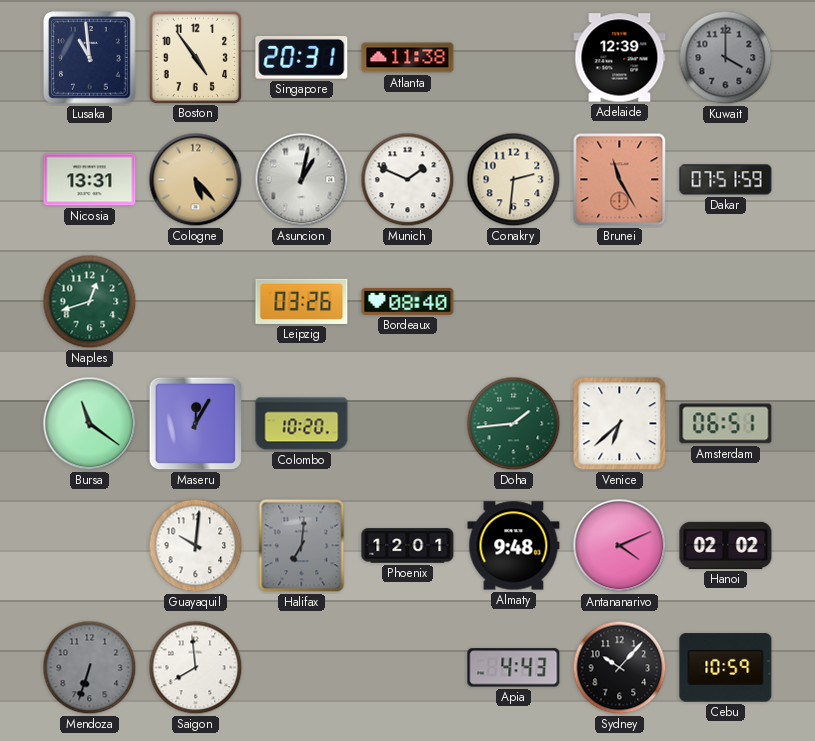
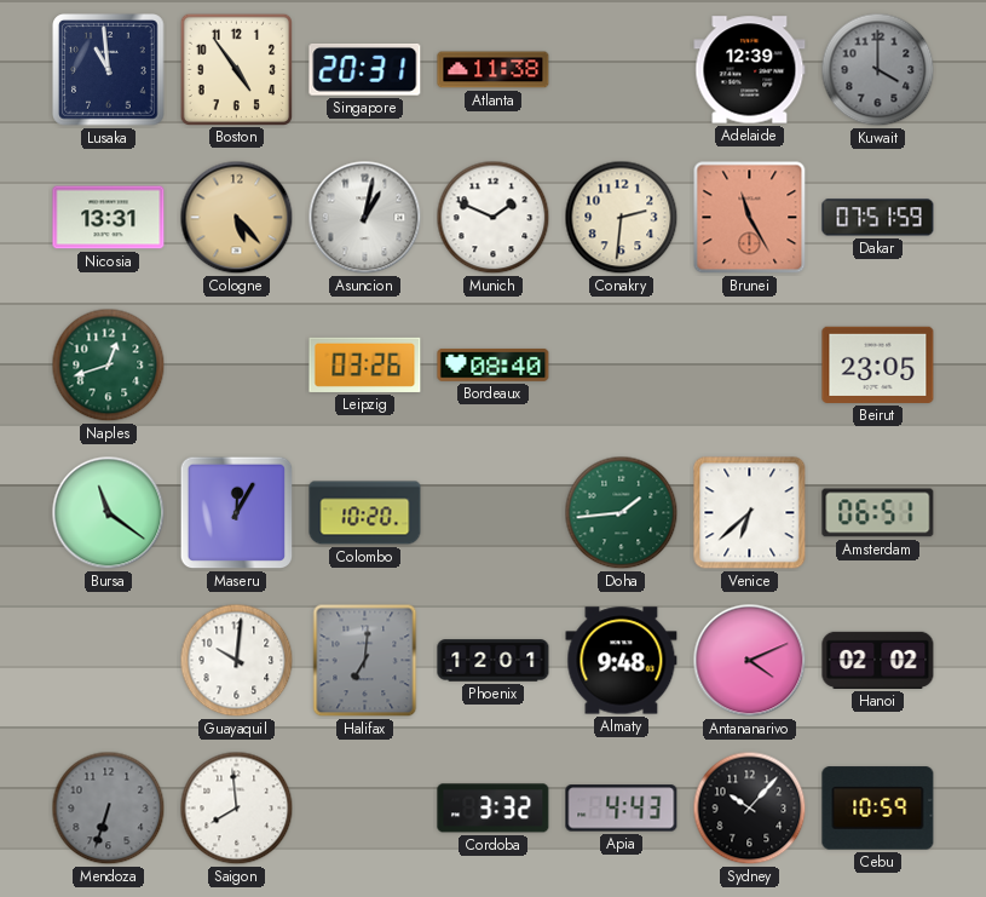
Beirut: none -> 23:05
Cordoba: none -> 3:32
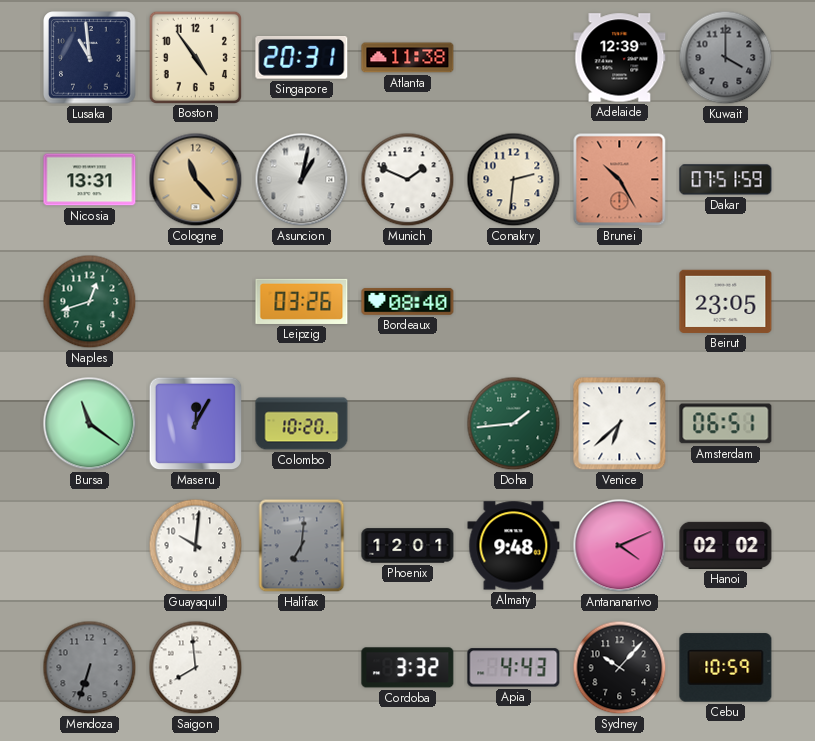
Cologne: 5:23 -> 11:23
Brunei: 11:25 -> 10:25
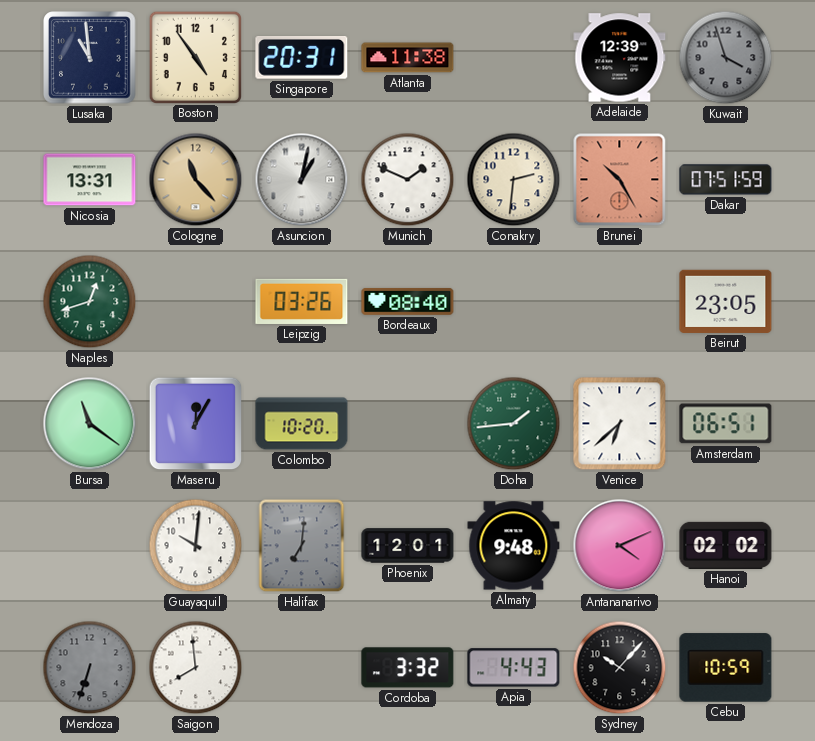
Kuwait: 4:00 -> 3:57
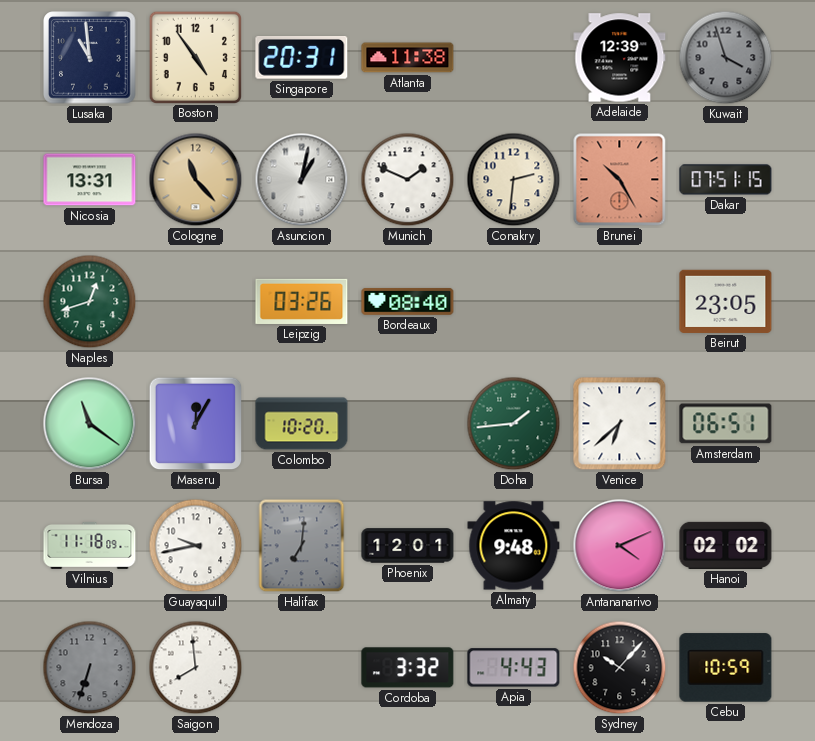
Dakar: 07:51:59 -> 07:51:15
Vilnius: none -> 11:18
Guayaquil: 10:01 -> 9:43
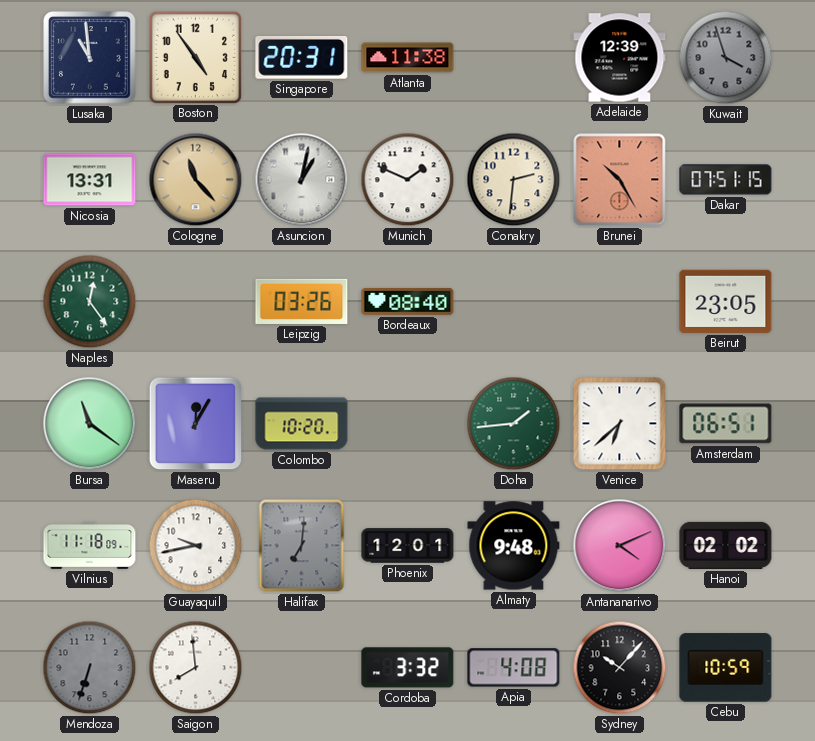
Naples: 12:42 -> 12:24
Apia: 4:43 -> 4:08
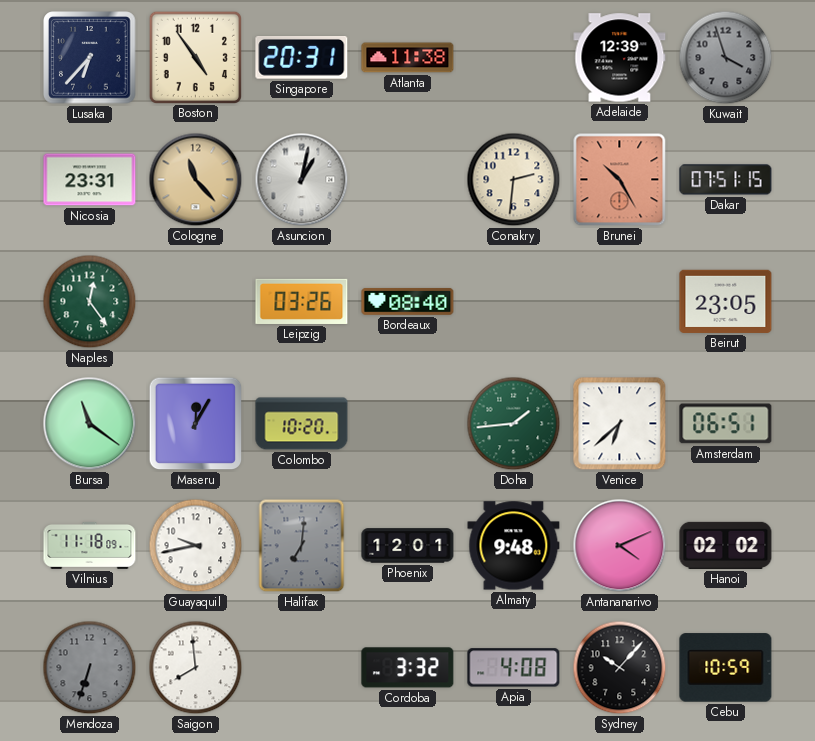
Lusaka: 10:59 -> 6:37
Nicosia: 13:31 -> 23:31
Munich: 1:49 -> none
